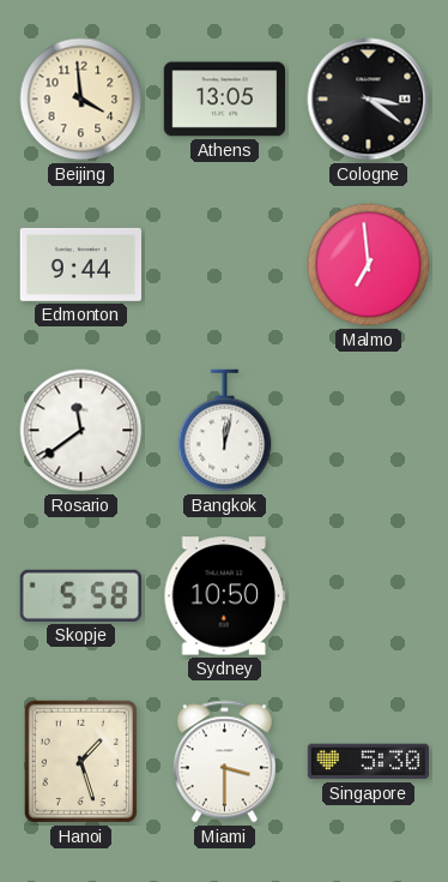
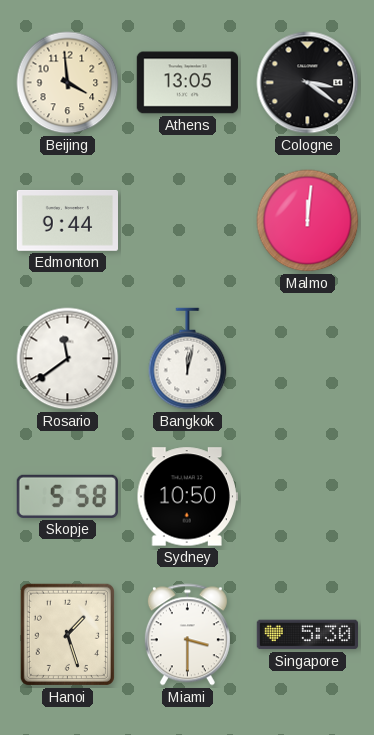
Malmo: 6:59 -> 12:01
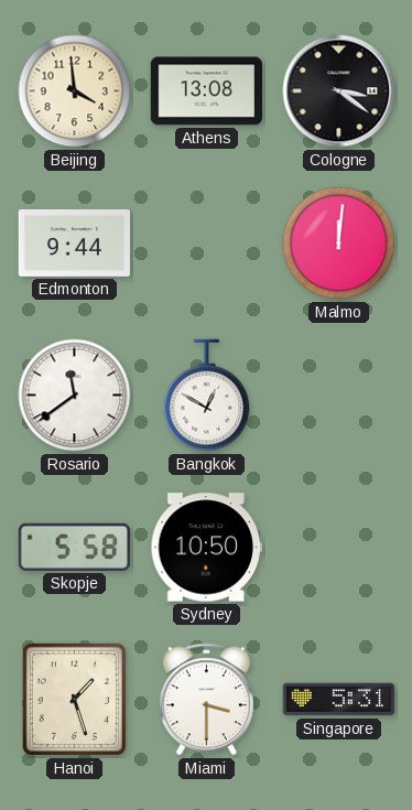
Athens: 13:05 -> 13:08
Bangkok: 12:02 -> 12:50
Singapore: 5:30 -> 5:31
